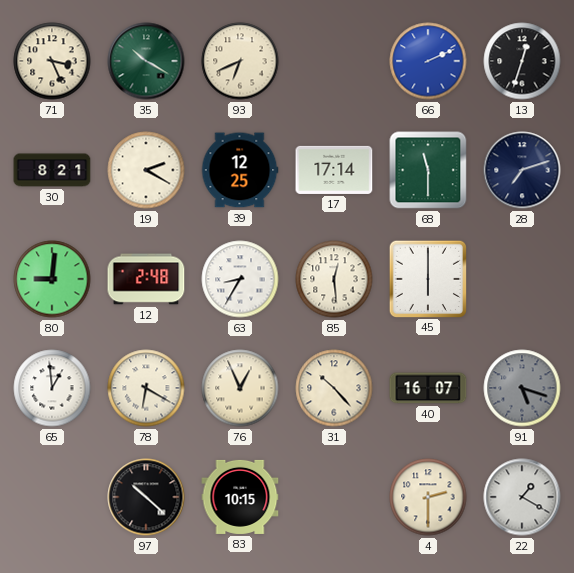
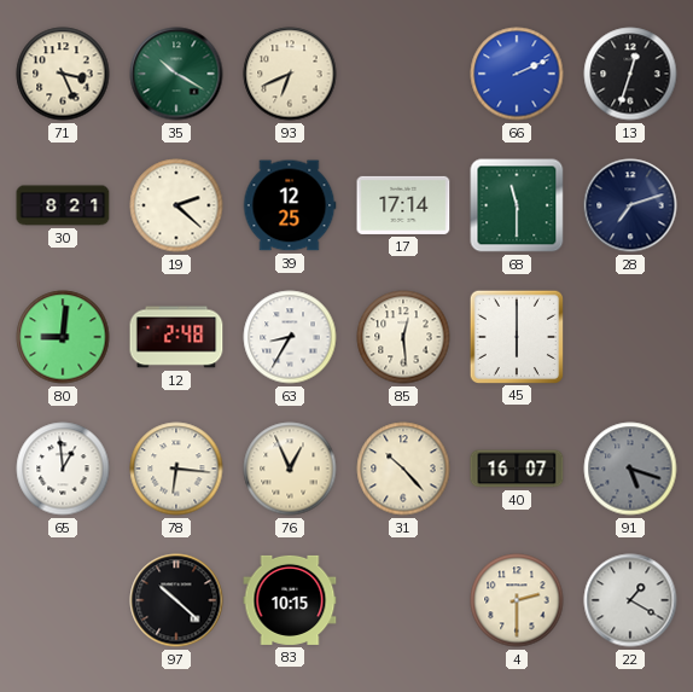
19: 2:20 -> 2:22
78: 6:20 -> 6:16
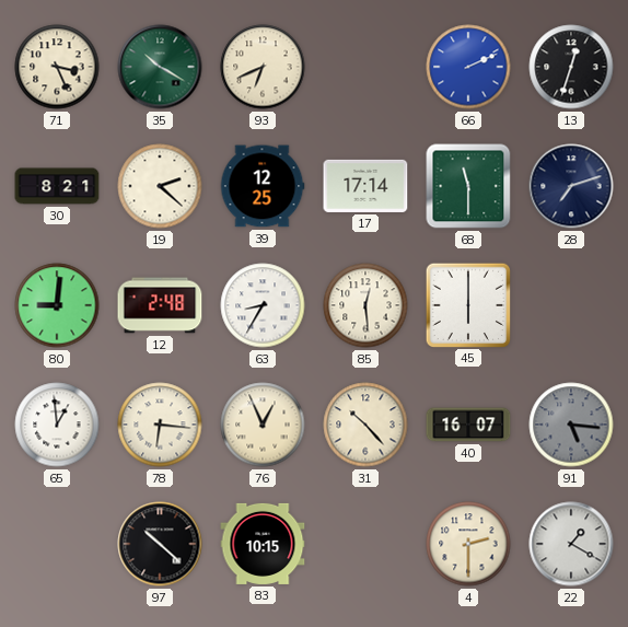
91: 5:18 -> 5:16
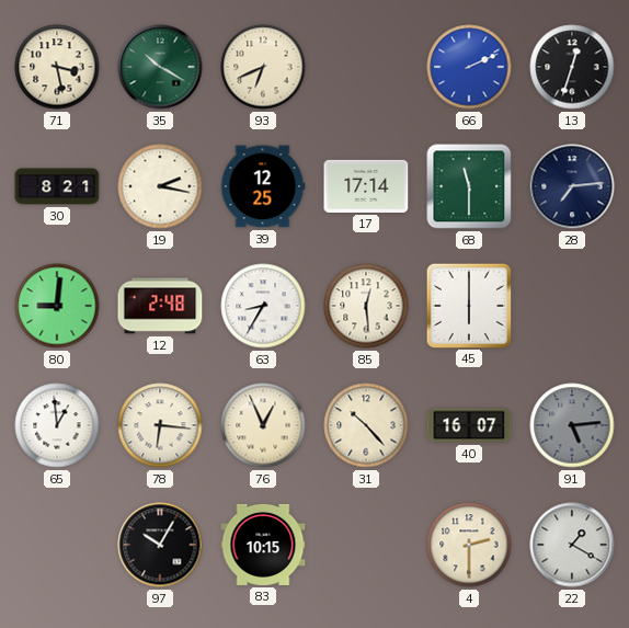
71: 3:26 -> 3:28
19: 2:22 -> 2:17
28: 7:12 -> 7:14
91: 5:16 -> 5:14
97: 10:22 -> 10:05
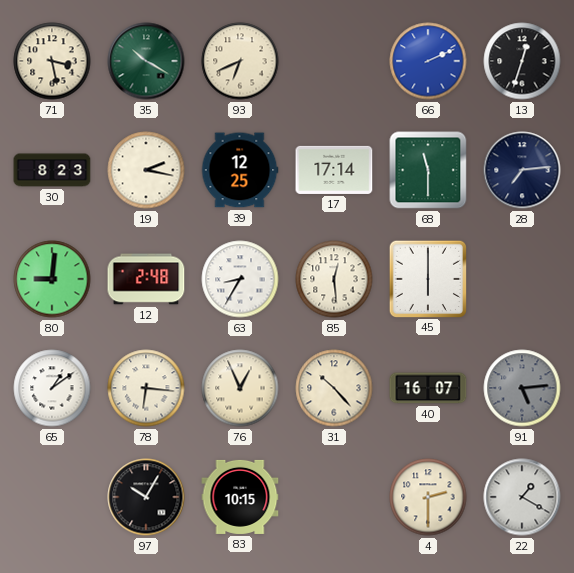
30: 8:21 -> 8:23
65: 12:59 -> 1:09
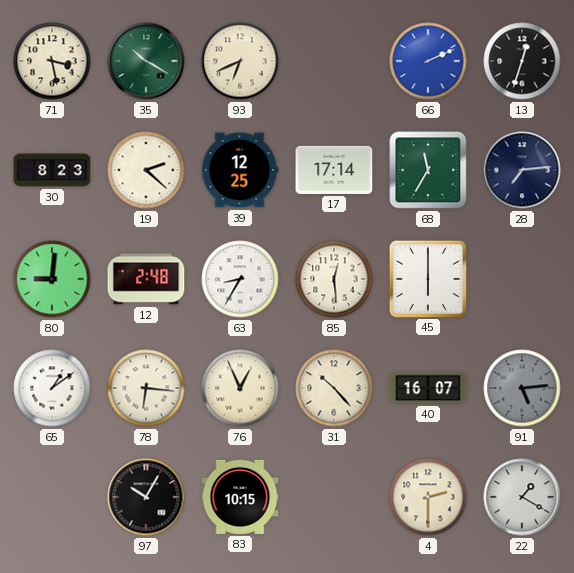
19: 2:17 -> 2:22
68: 11:30 -> 11:35
